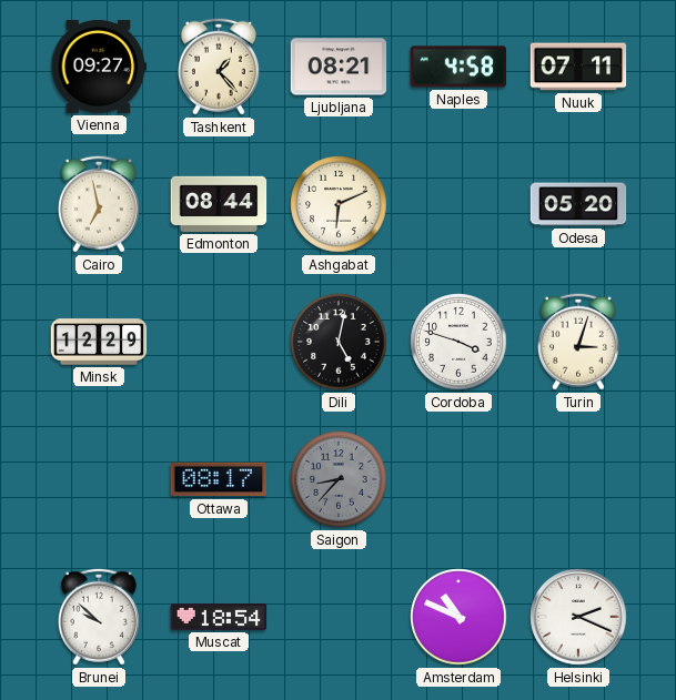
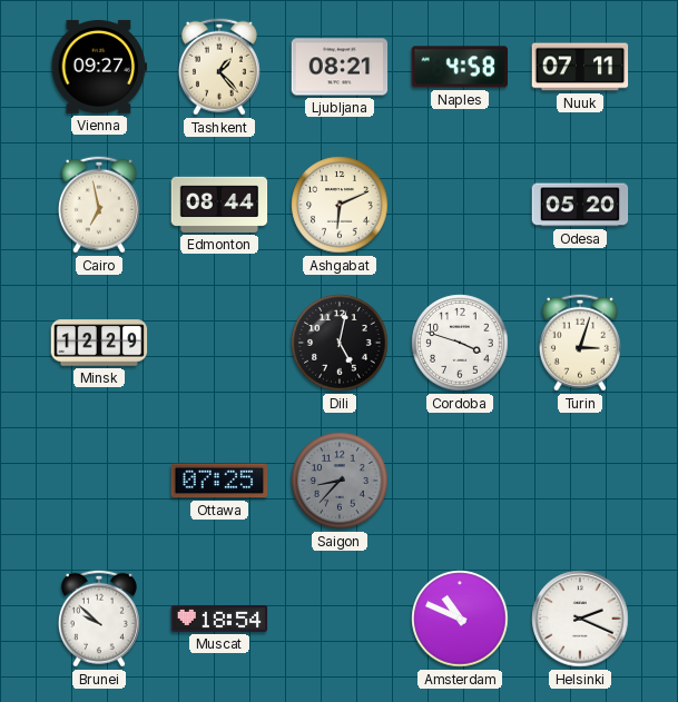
Ottawa: 08:17 -> 07:25
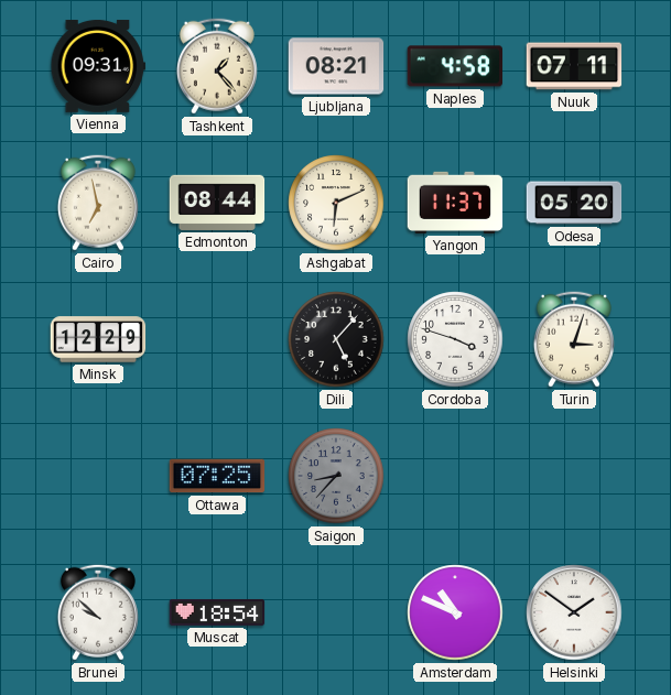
Vienna: 09:27 -> 09:31
Yangon: none -> 11:37
Dili: 5:02 -> 5:07
Helsinki: 2:19 -> 1:51
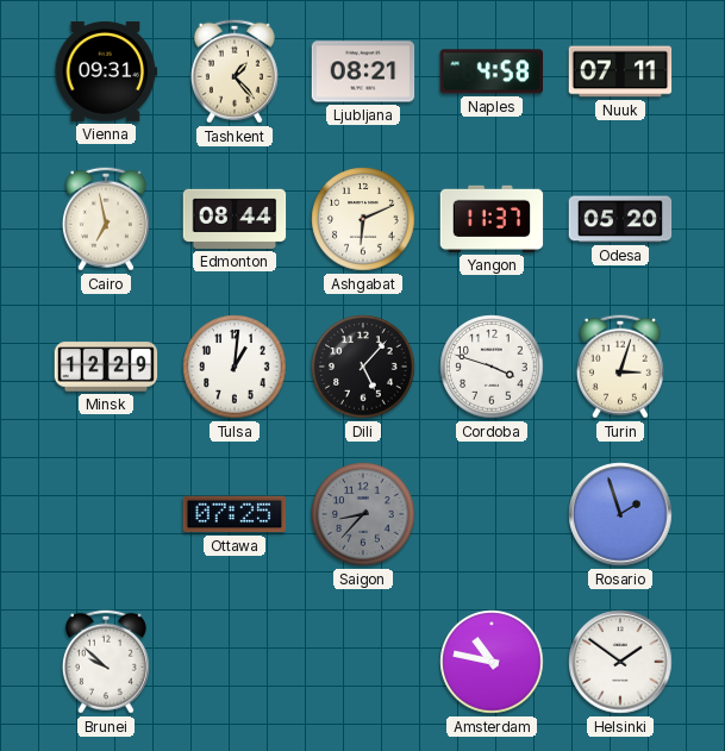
Tulsa: none -> 1:01
Rosario: none -> 1:57
Muscat: 18:54 -> none
Amsterdam: 10:49 -> 10:47
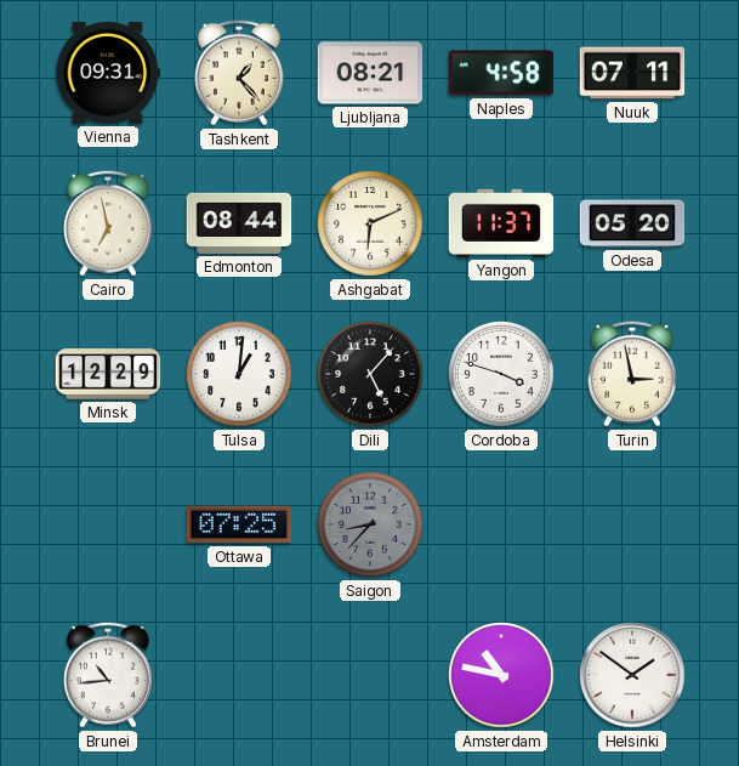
Turin: 3:03 -> 2:58
Rosario: 1:57 -> none
Brunei: 9:52 -> 10:44
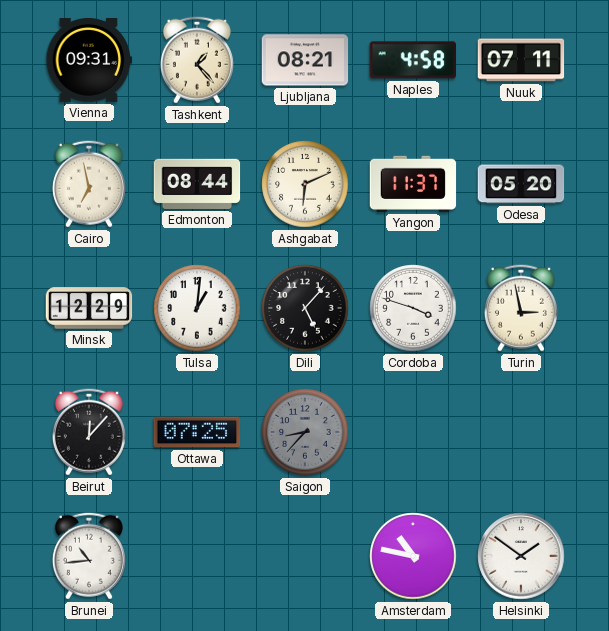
Beirut: none -> 12:07
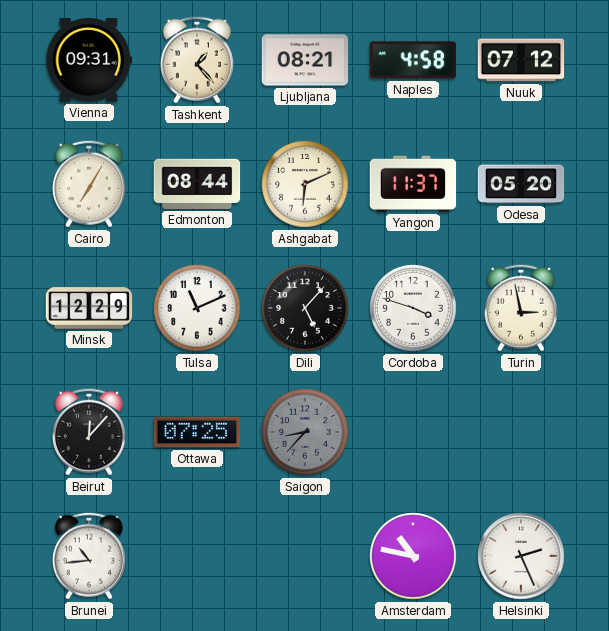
Nuuk: 07:11 -> 07:12
Cairo: 6:58 -> 7:05
Tulsa: 1:01 -> 11:11
Helsinki: 1:51 -> 2:26
